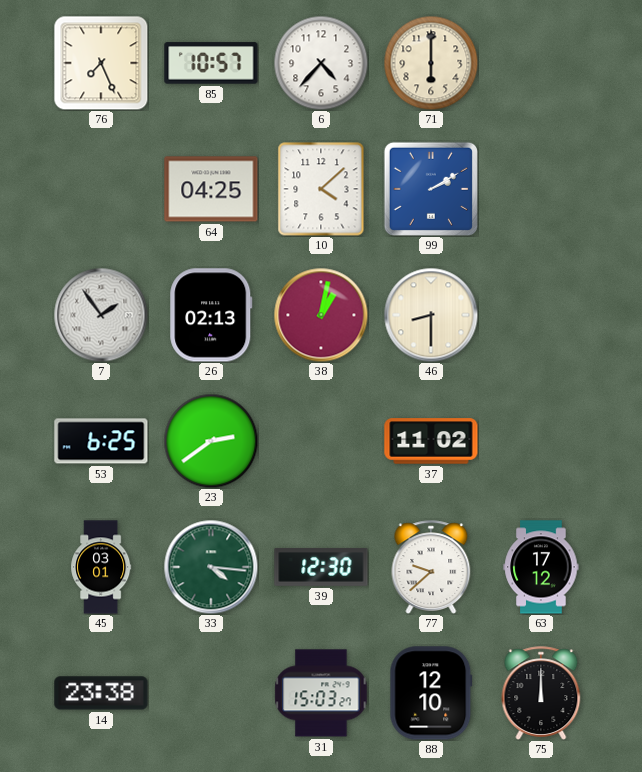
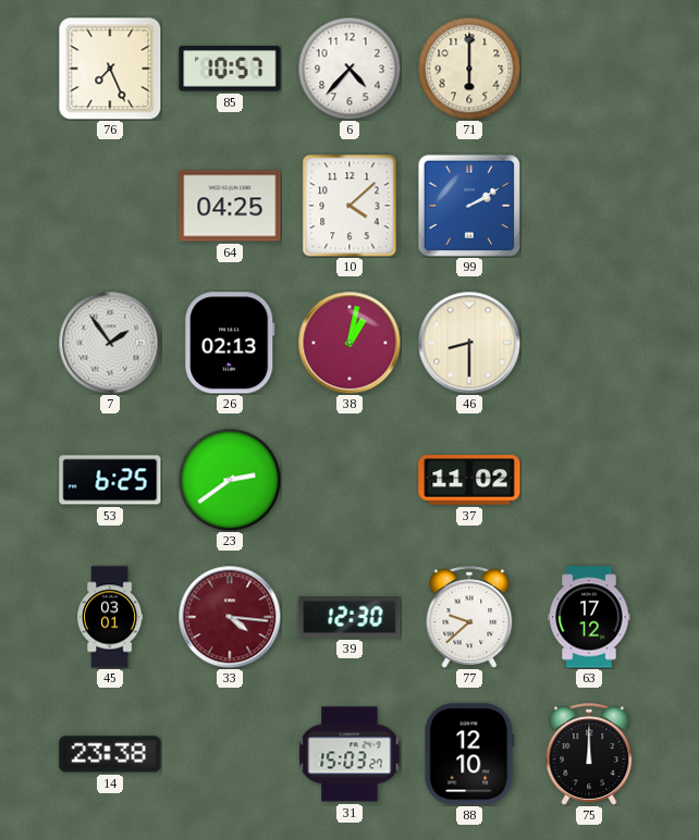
33 dial: green -> burgundy
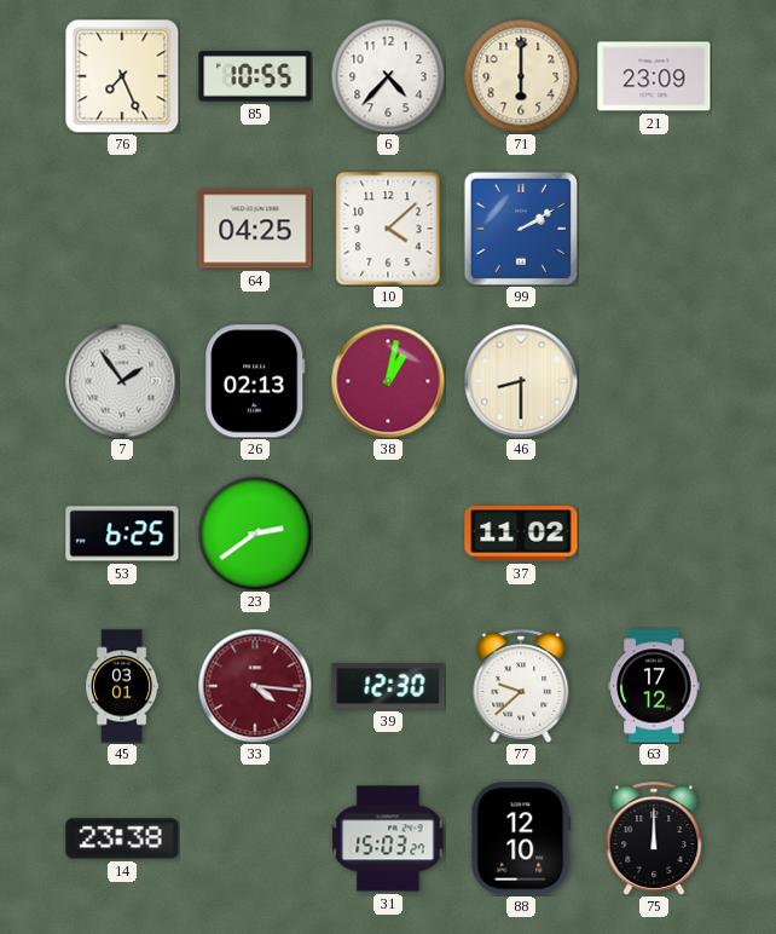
85: 10:57 -> 10:55
21: none -> 23:09
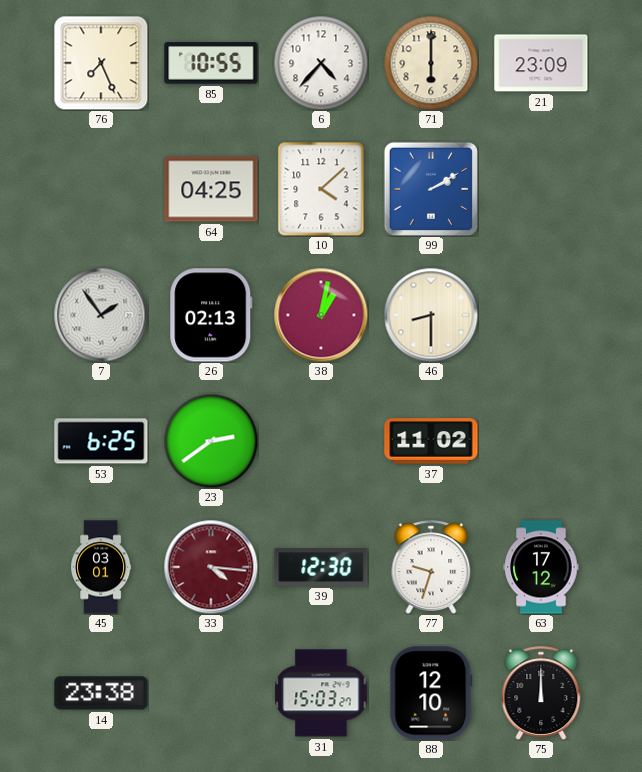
77: 9:38 -> 9:33
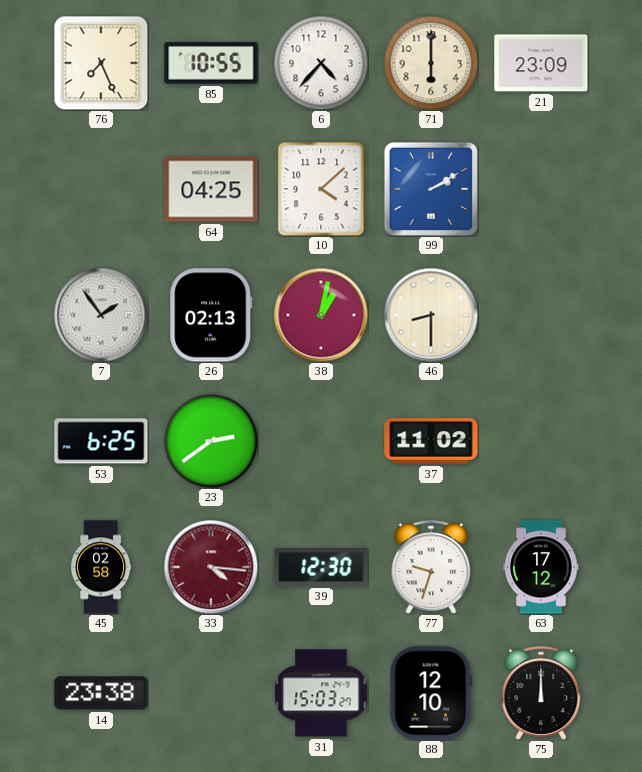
45: 03:01 -> 02:58
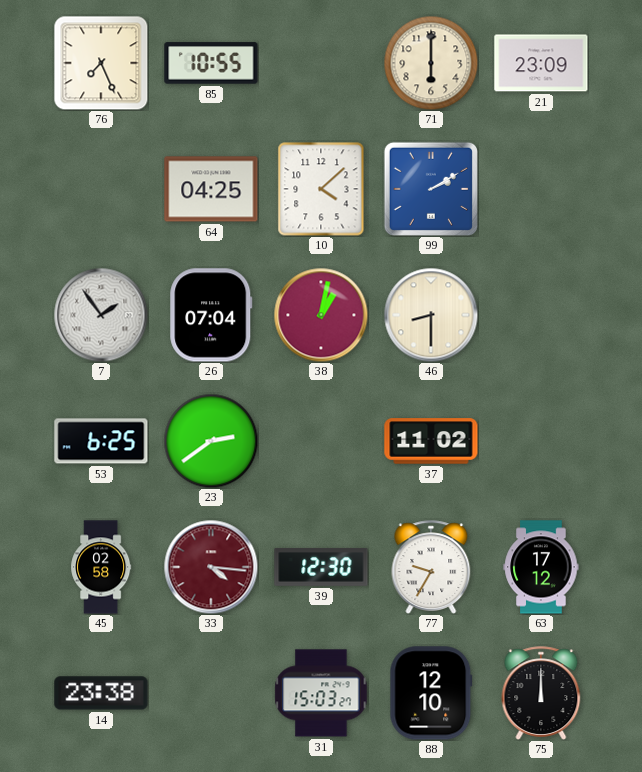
6: 4:37 -> none
26: 02:13 -> 07:04
77: 9:33 -> 9:35
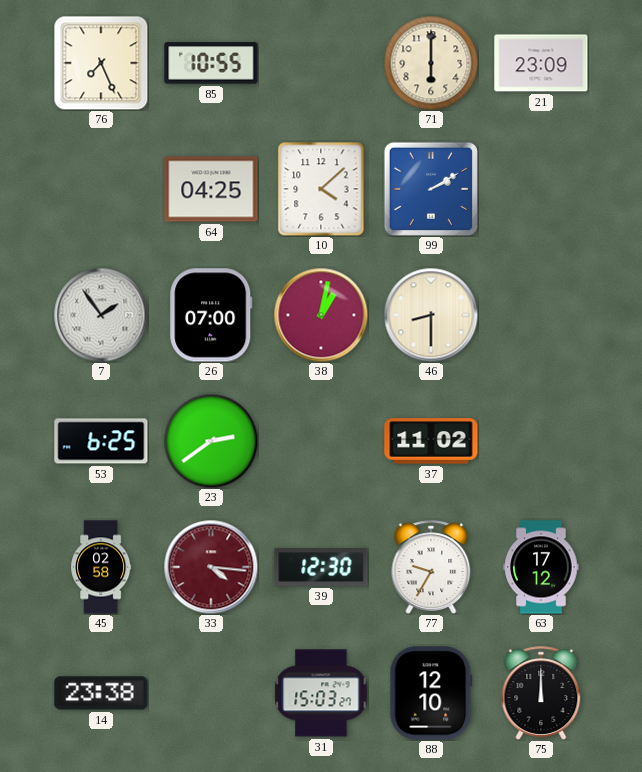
26: 07:04 -> 07:00
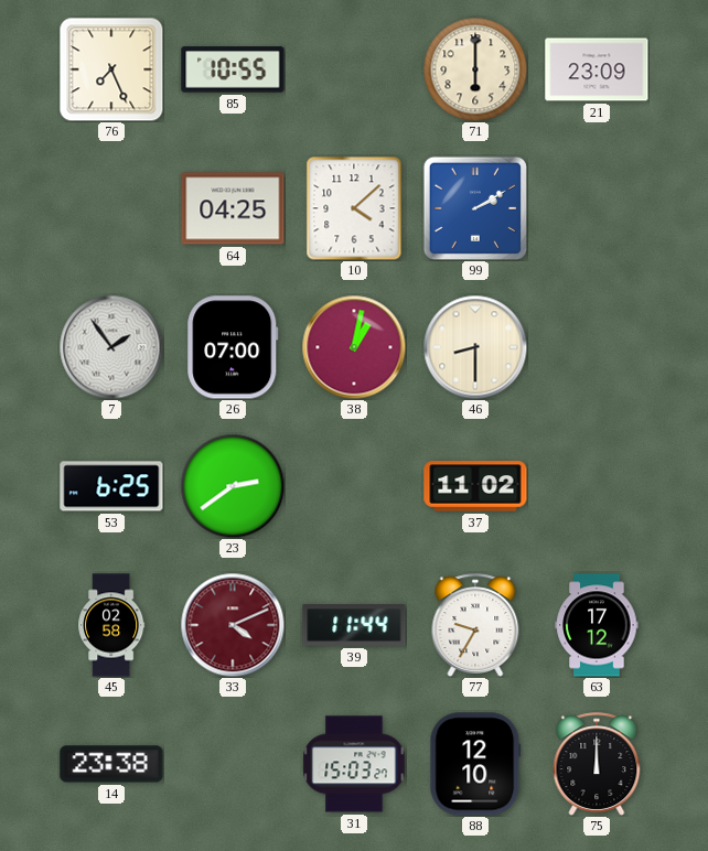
33: 4:16 -> 4:11
39: 12:30 -> 11:44
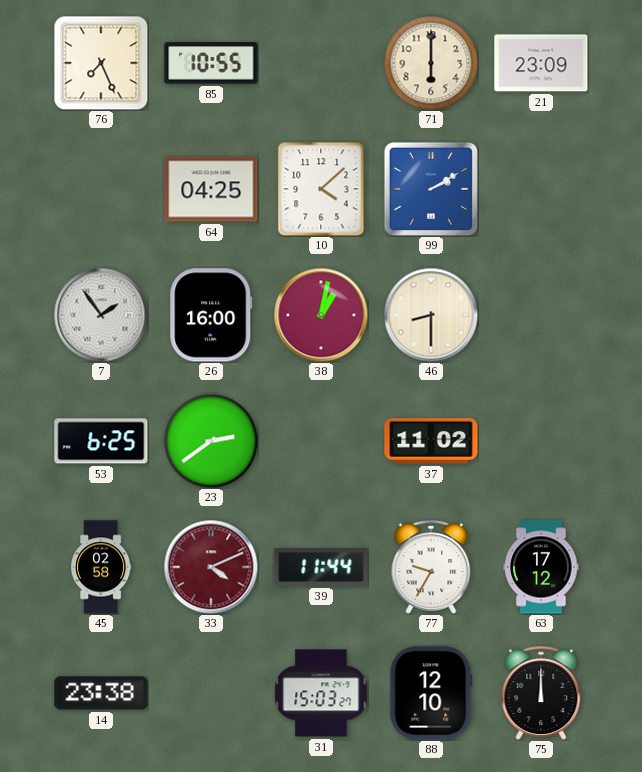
26: 07:00 -> 16:00
